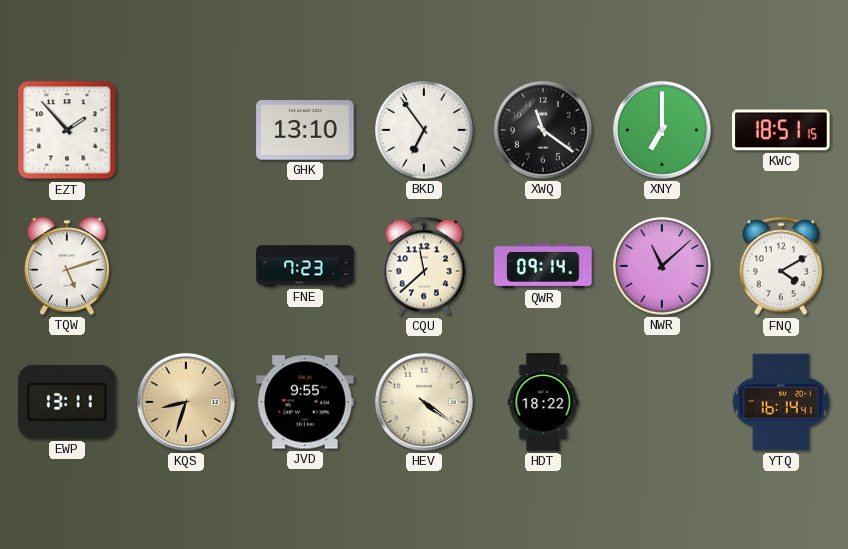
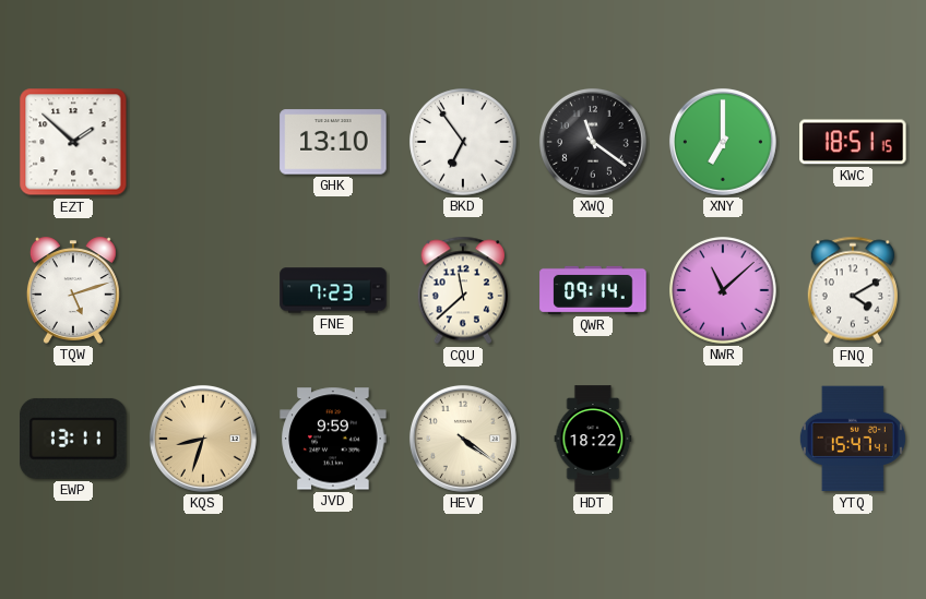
EZT: 1:53 -> 1:52
JVD: 9:55 -> 9:59
YTQ: 16:14 -> 15:47
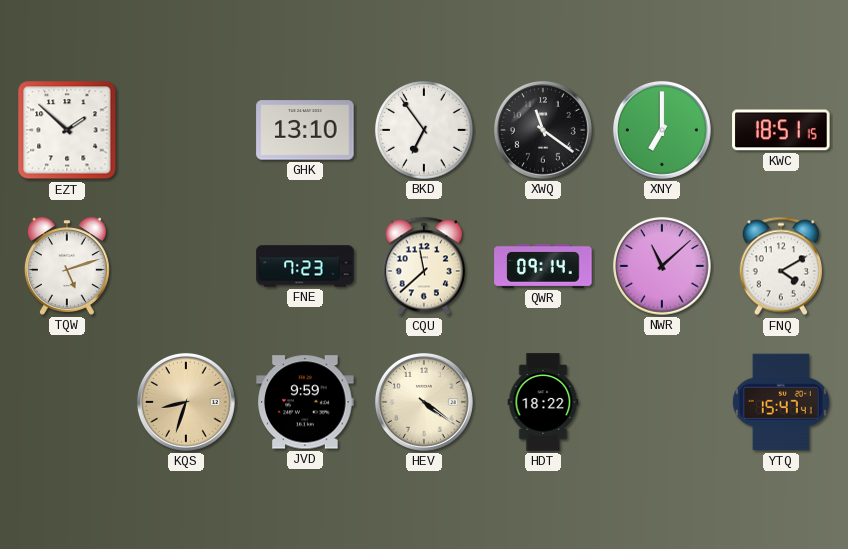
EWP: 13:11 -> none
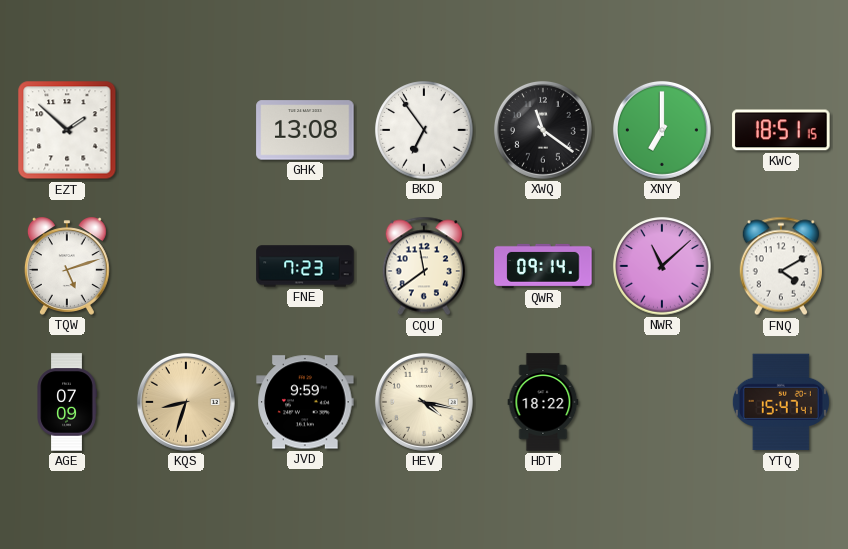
GHK: 13:10 -> 13:08
CQU: 11:38 -> 11:39
AGE: none -> 07:09
HEV: 4:21 -> 4:17
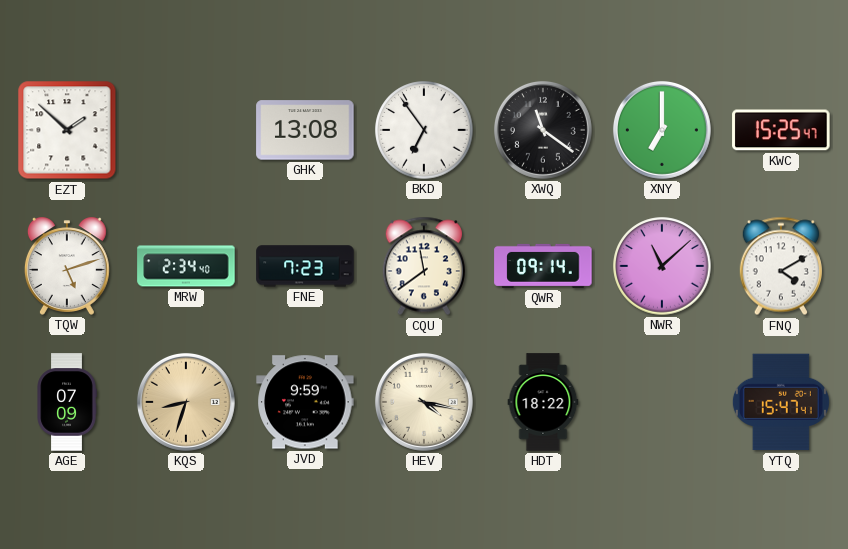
KWC: 18:51 -> 15:25
MRW: none -> 2:34
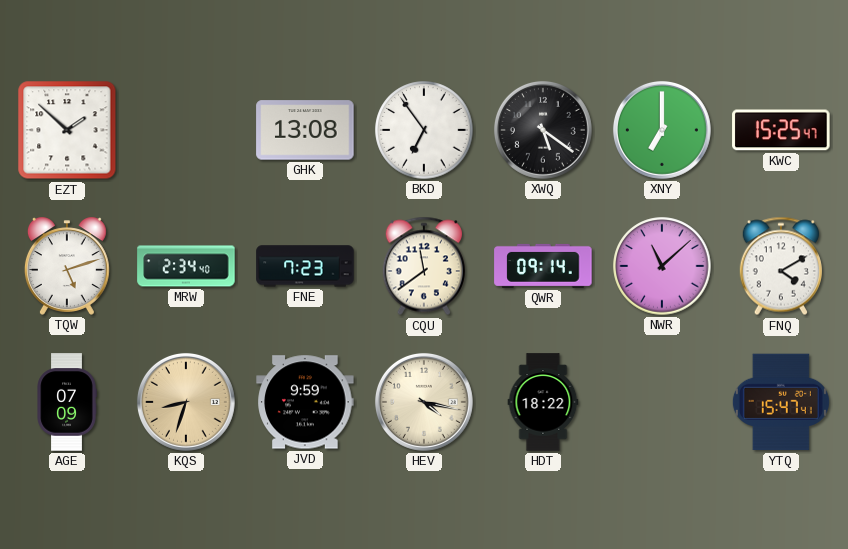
XWQ: 11:21 -> 5:21
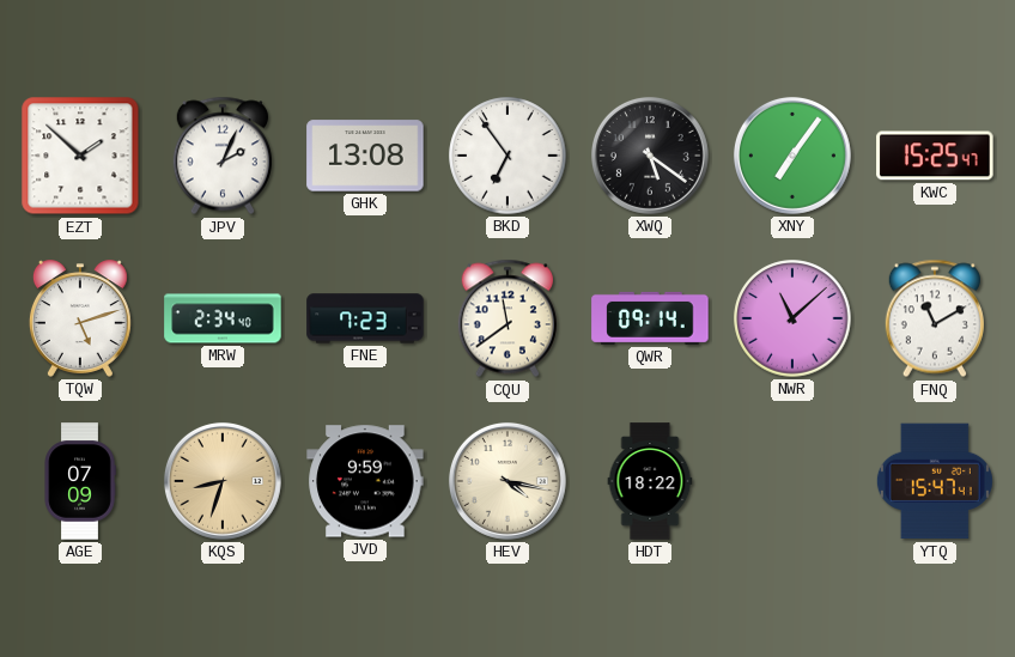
JPV: none -> 2:04
XNY: 7:00 -> 7:06
FNQ: 4:10 -> 11:10
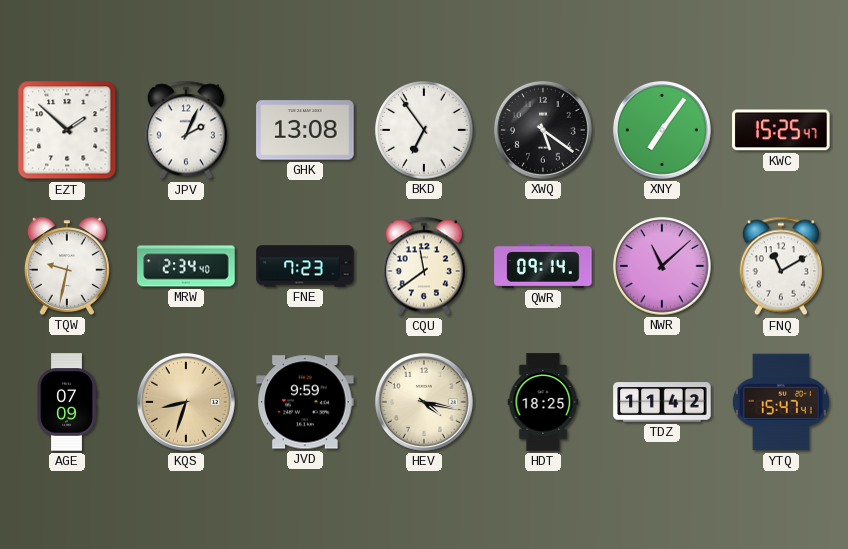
TQW: 5:12 -> 9:32
HDT: 18:22 -> 18:25
TDZ: none -> 11:42
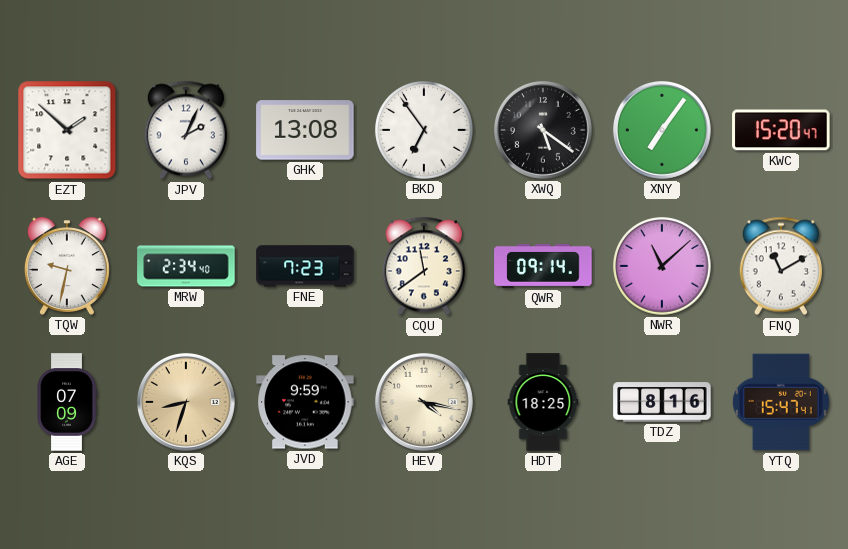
KWC: 15:25 -> 15:20
TDZ: 11:42 -> 8:16
